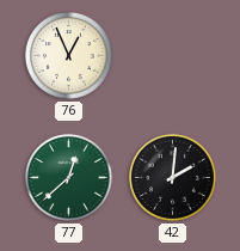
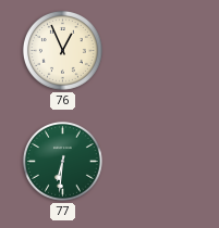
77: 12:38 -> 6:31
42: 2:01 -> none
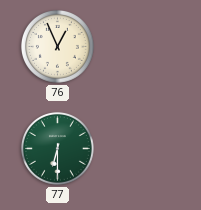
77: 6:31 -> 6:30
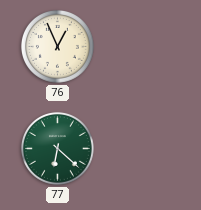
77: 6:30 -> 6:22
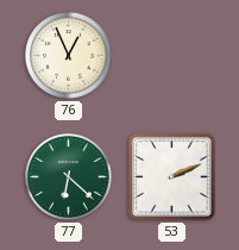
53: none -> 2:11
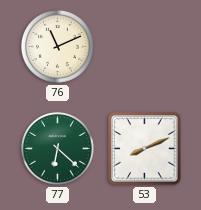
76: 12:56 -> 11:11
53: 2:11 -> 8:11
